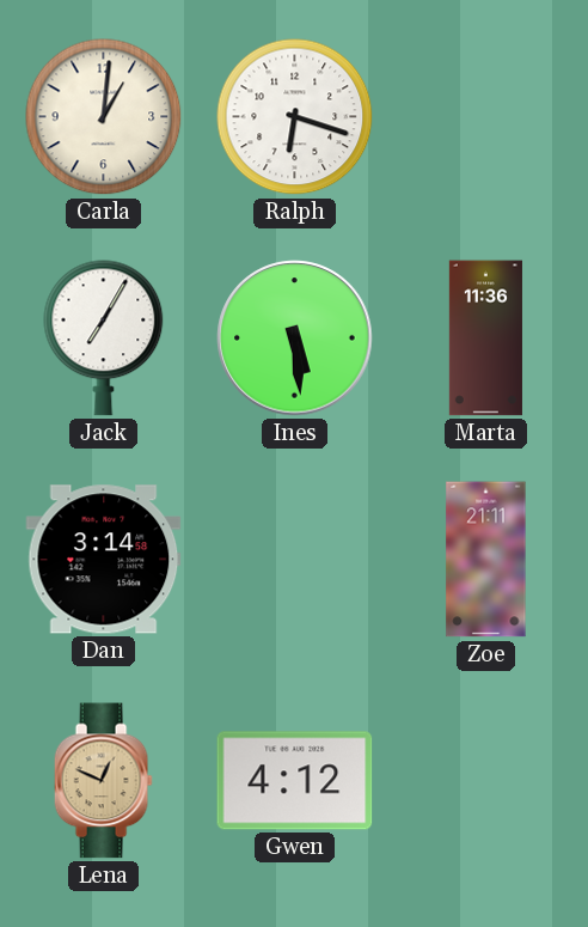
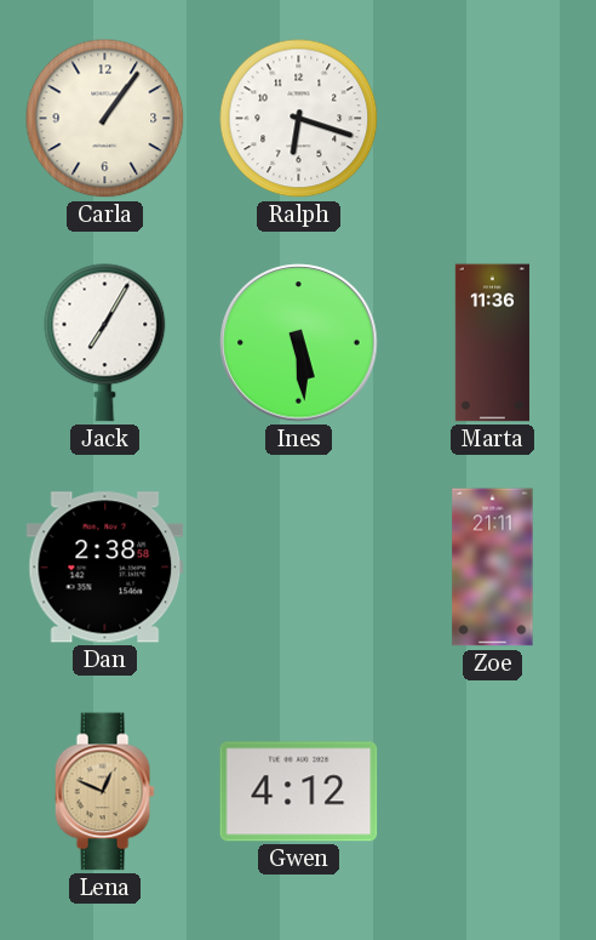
Carla: 1:01 -> 1:06
Dan: 3:14 -> 2:38
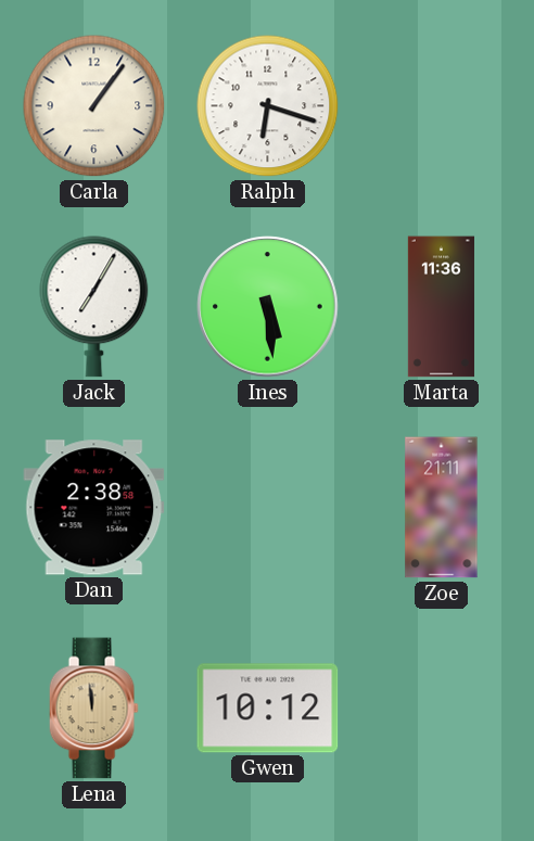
Lena: 12:49 -> 11:59
Gwen: 4:12 -> 10:12
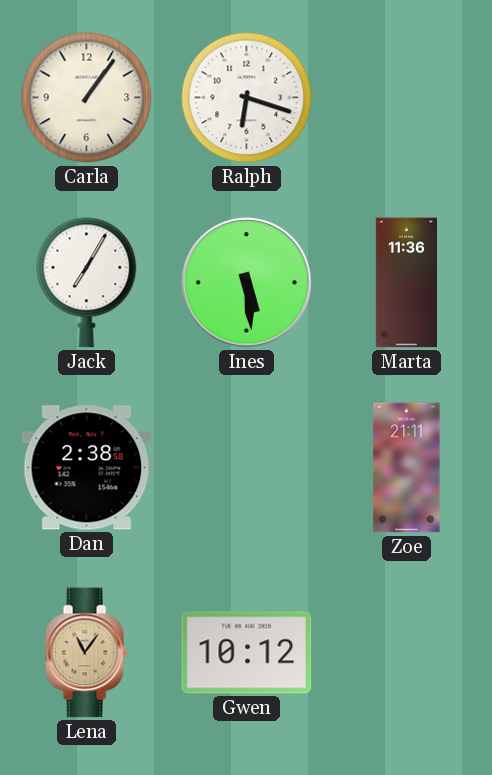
Lena: 11:59 -> 11:06
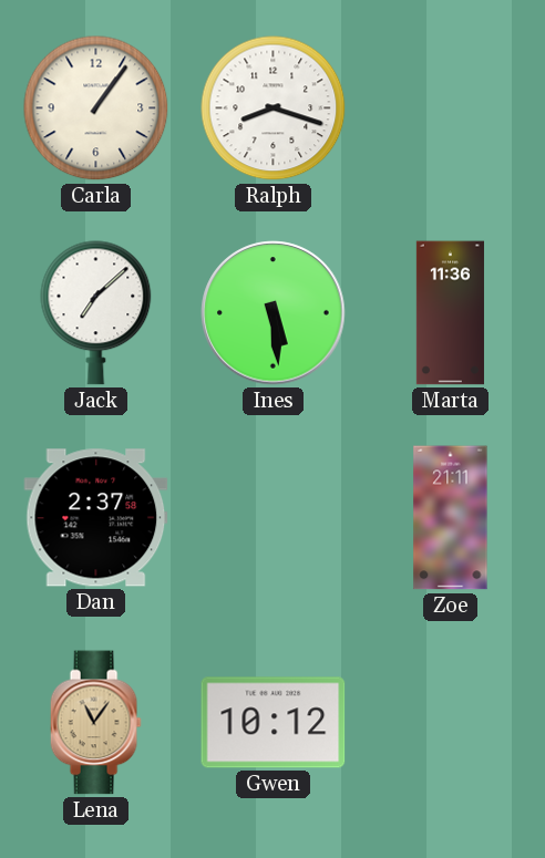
Ralph: 6:18 -> 8:18
Jack: 7:05 -> 7:08
Dan: 2:38 -> 2:37
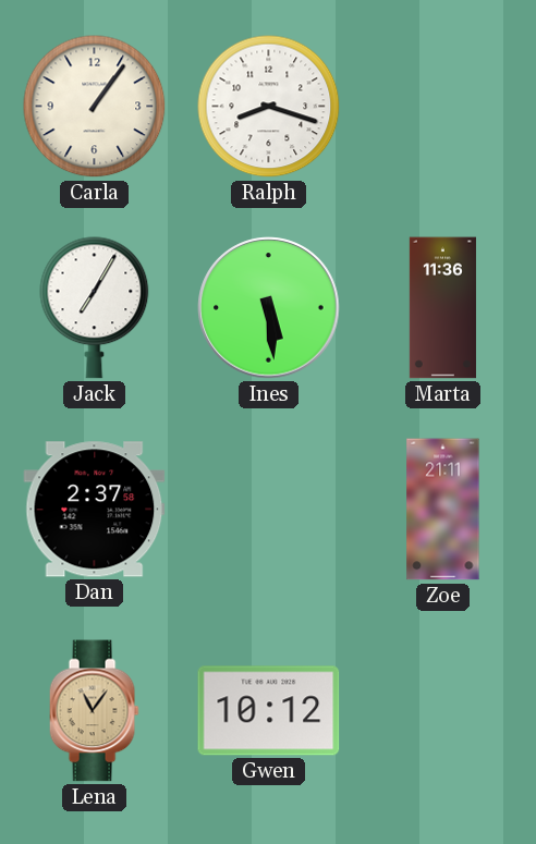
Jack: 7:08 -> 7:05
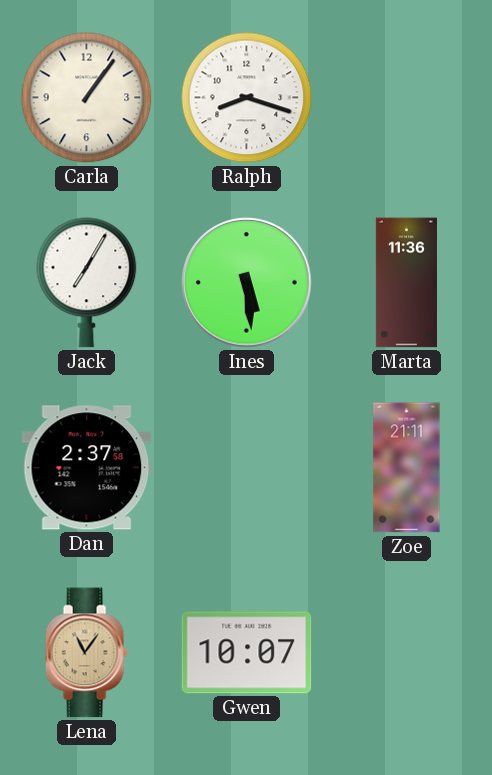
Gwen: 10:12 -> 10:07
